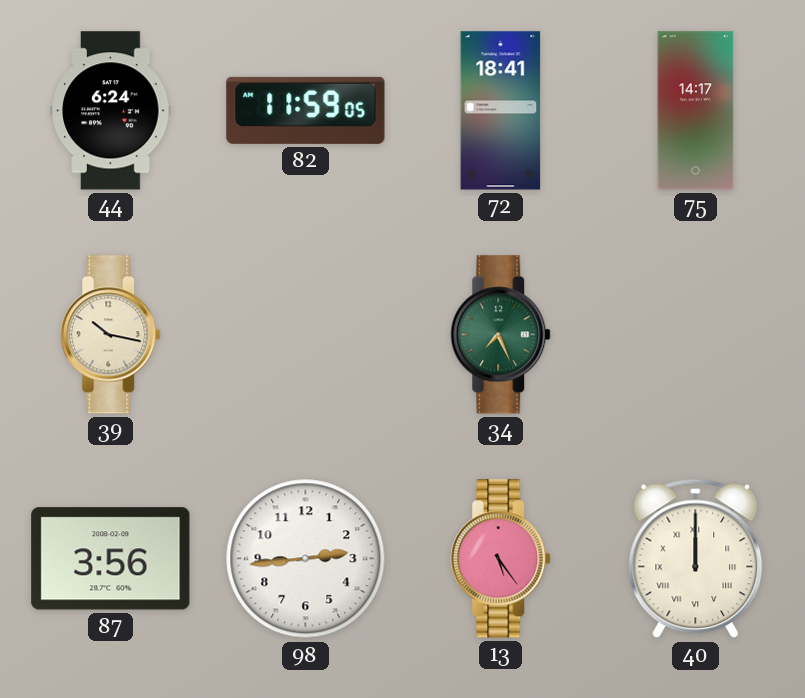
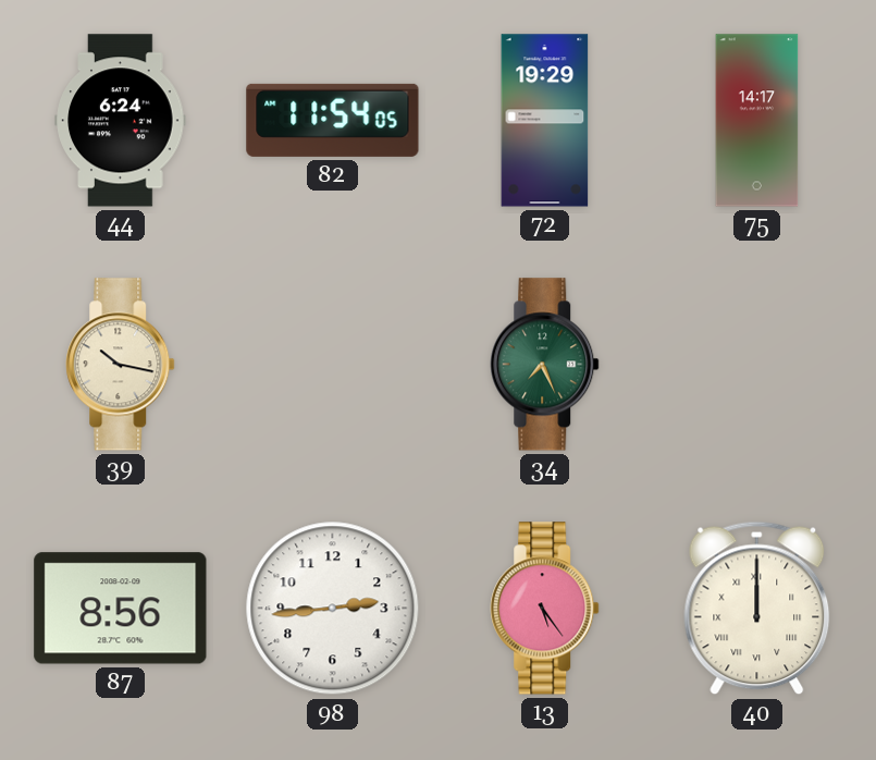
82: 11:59 -> 11:54
72: 18:41 -> 19:29
87: 3:56 -> 8:56
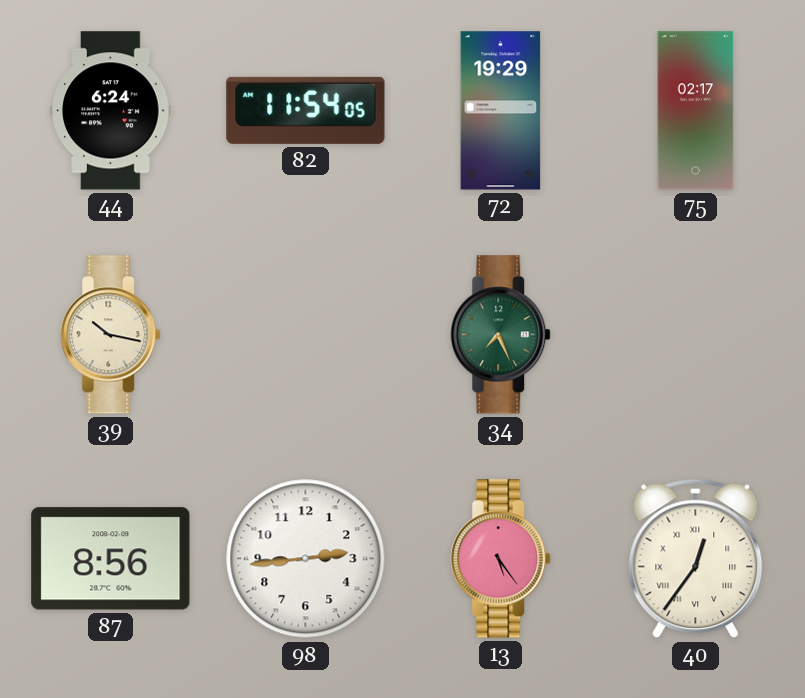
75: 14:17 -> 02:17
40: 12:00 -> 12:36
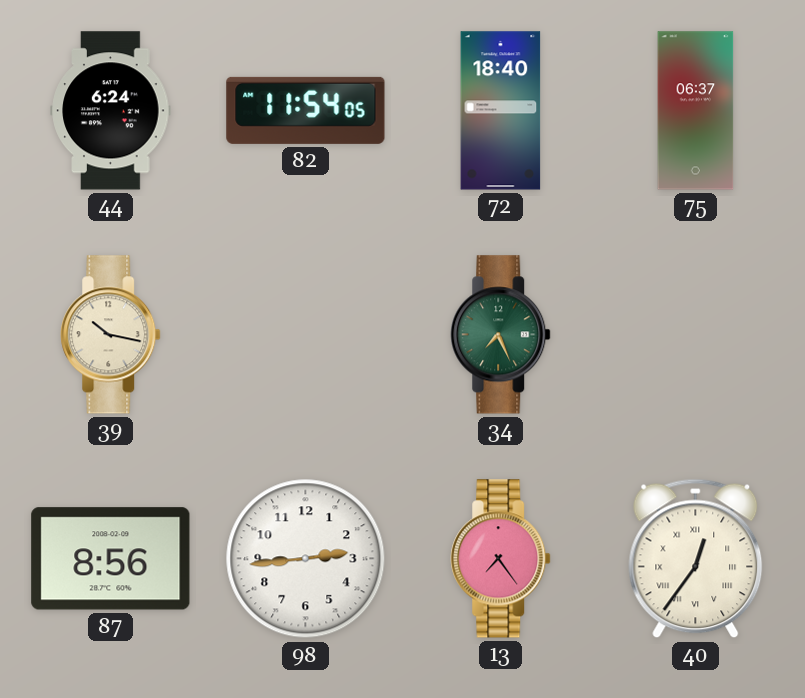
72: 19:29 -> 18:40
75: 02:17 -> 06:37
13: 5:24 -> 7:24
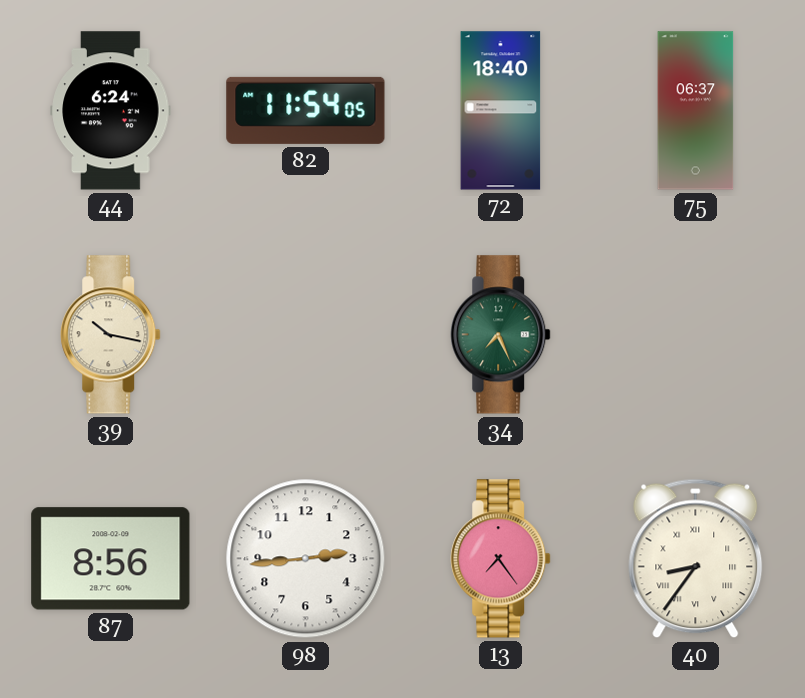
40: 12:36 -> 8:36
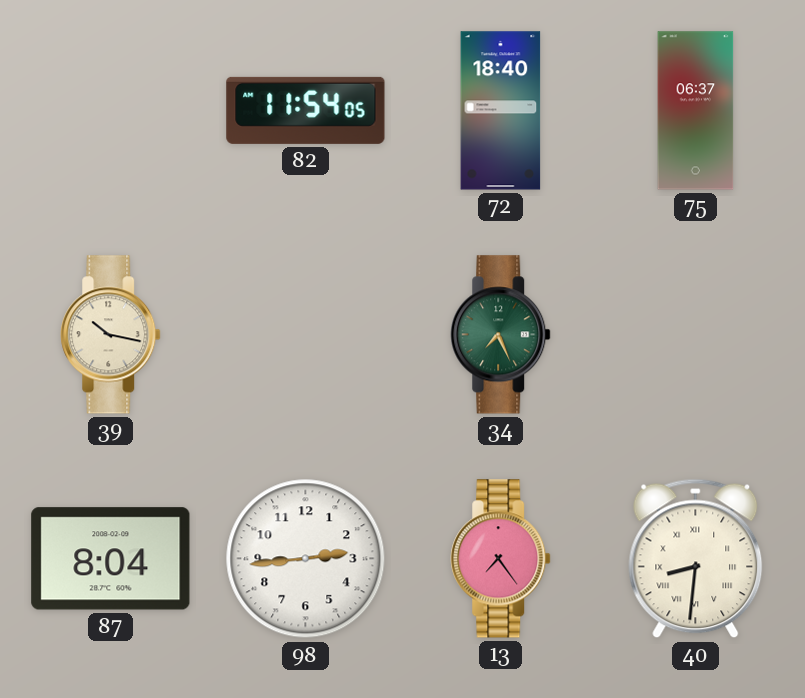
44: 6:24 -> none
87: 8:56 -> 8:04
40: 8:36 -> 8:31
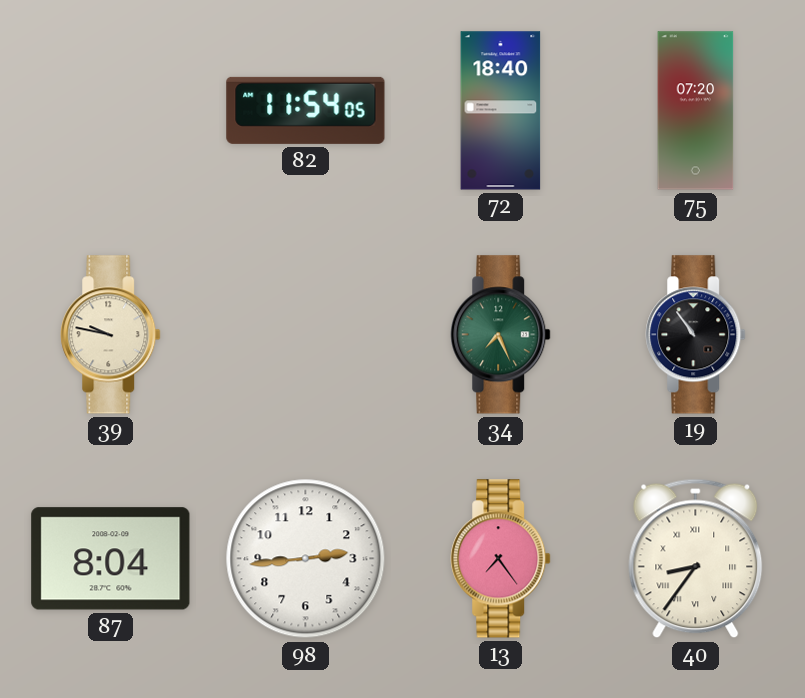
75: 06:37 -> 07:20
39: 10:17 -> 9:47
19: none -> 10:54
40: 8:31 -> 8:36
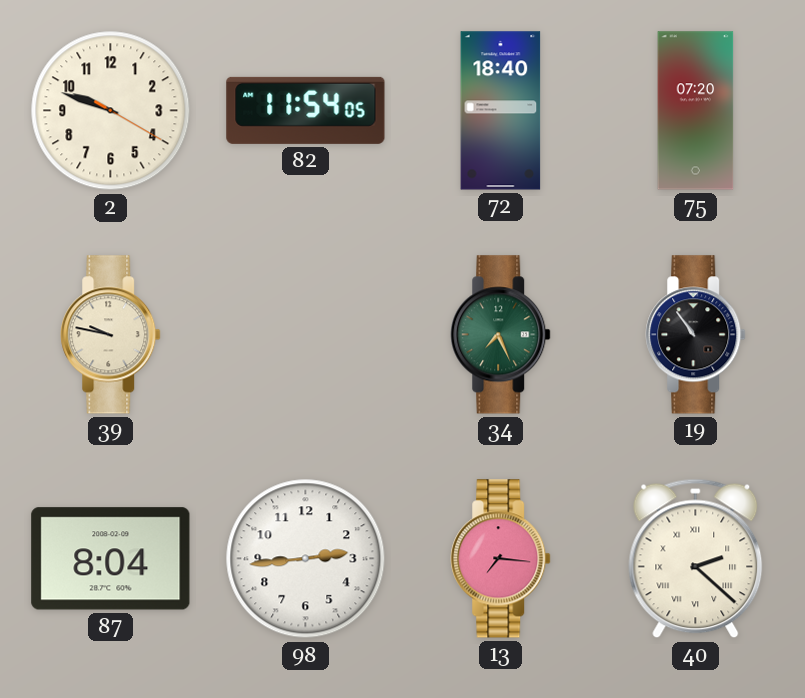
2: none -> 9:48
13: 7:24 -> 7:16
40: 8:36 -> 2:22
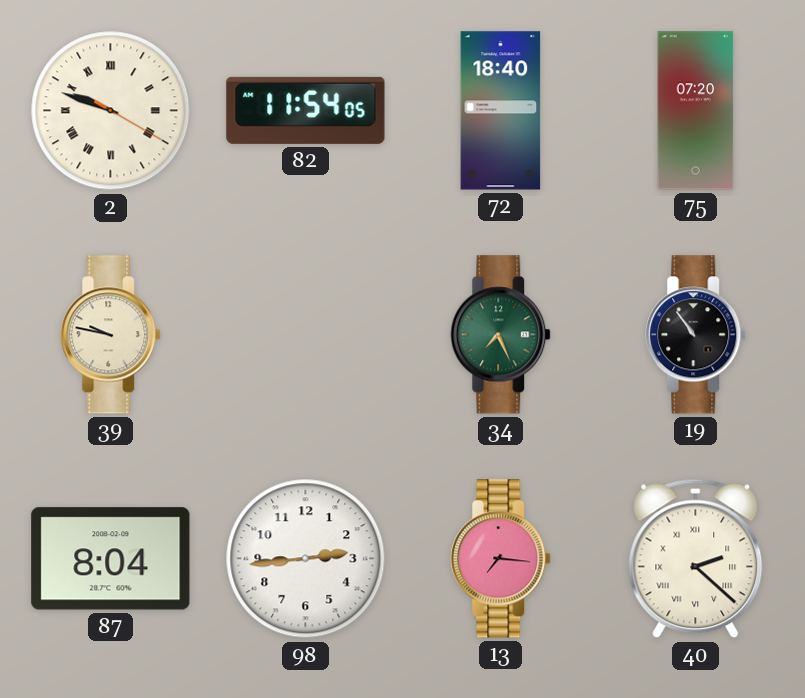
2 numerals: Arabic -> Roman
